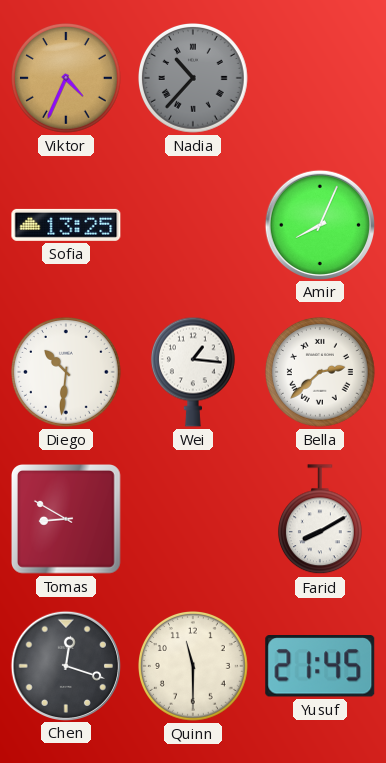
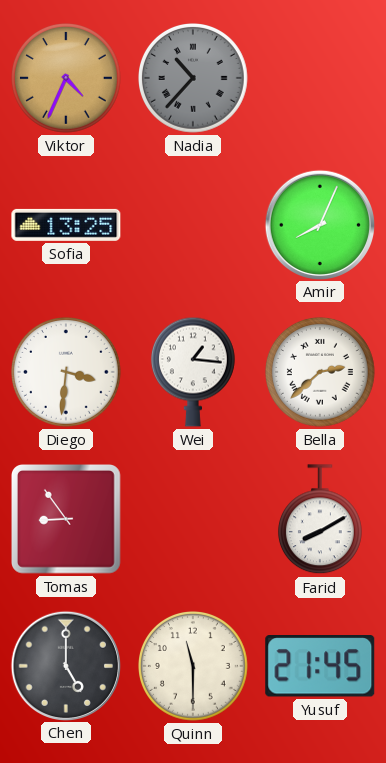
Diego: 10:31 -> 3:31
Tomas: 8:50 -> 8:54
Chen: 12:18 -> 5:00
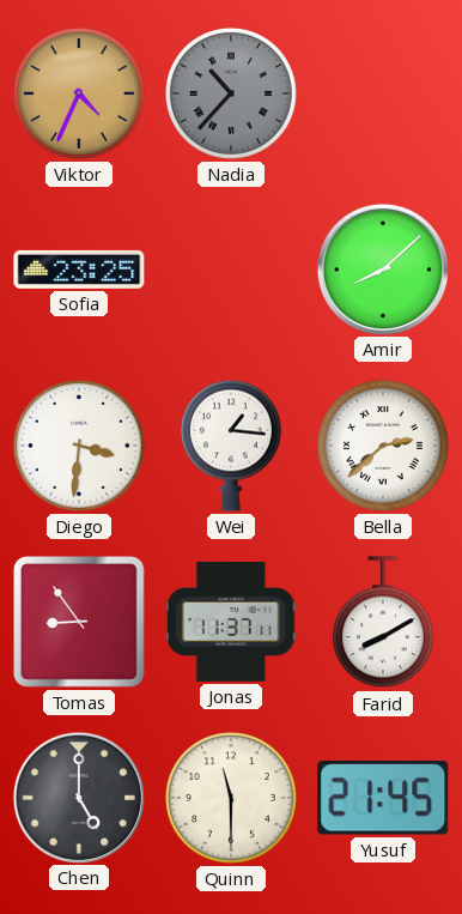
Sofia: 13:25 -> 23:25
Amir: 8:04 -> 8:08
Jonas: none -> 11:37
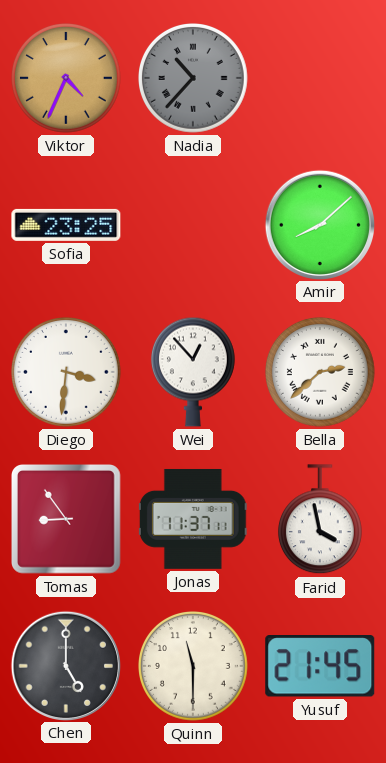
Wei: 1:16 -> 12:53
Farid: 8:10 -> 3:58
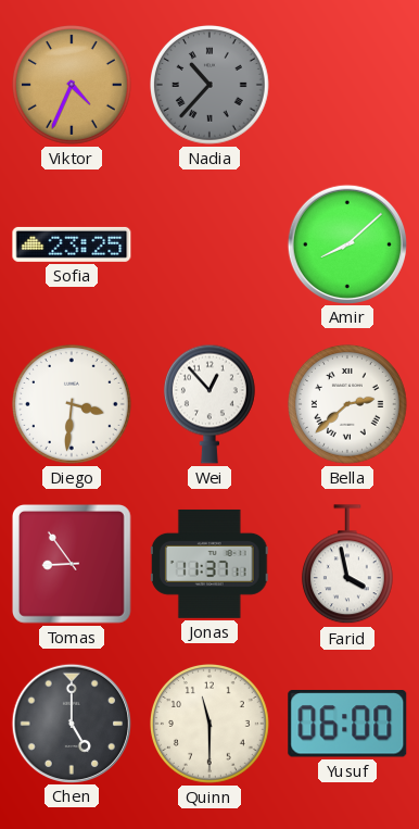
Yusuf: 21:45 -> 06:00
